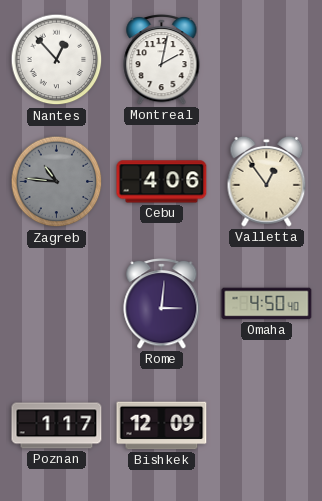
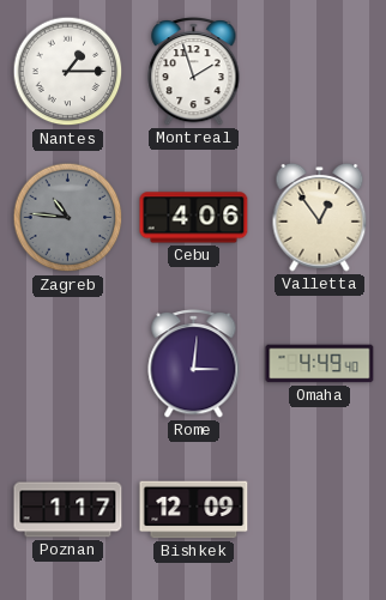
Nantes: 12:53 -> 1:15
Montreal: 2:02 -> 1:57
Omaha: 4:50 -> 4:49
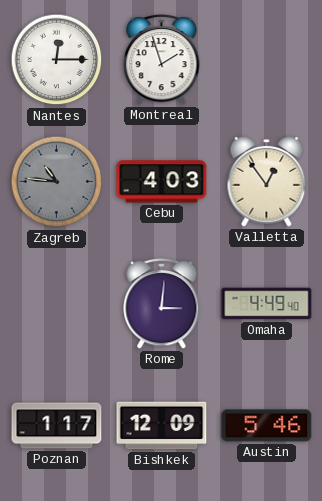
Nantes: 1:15 -> 12:15
Cebu: 4:06 -> 4:03
Austin: none -> 5:46
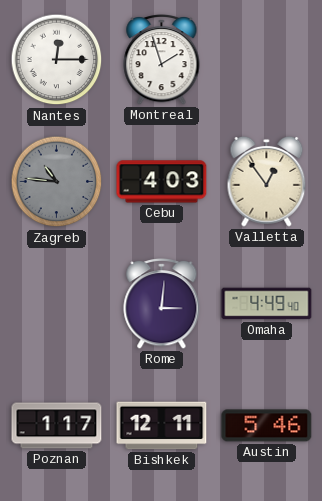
Bishkek: 12:09 -> 12:11
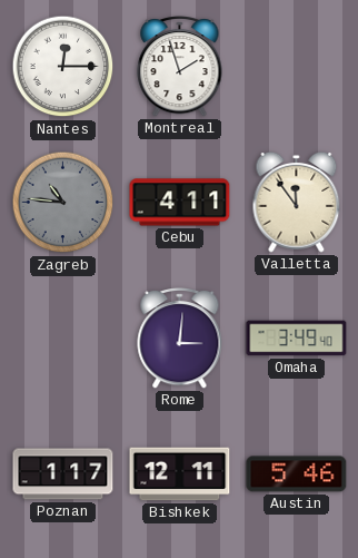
Cebu: 4:03 -> 4:11
Valletta: 12:54 -> 11:54
Omaha: 4:49 -> 3:49
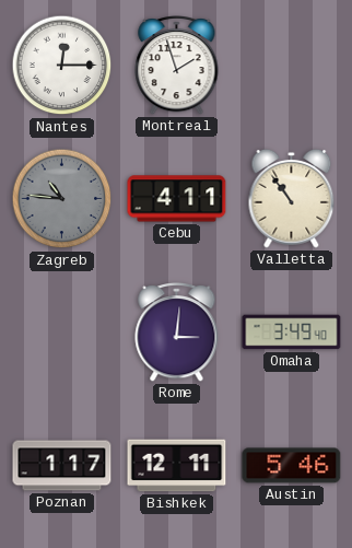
Valletta: 11:54 -> 10:54
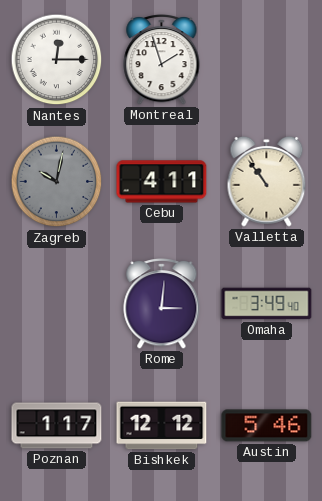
Zagreb: 10:46 -> 10:02
Bishkek: 12:11 -> 12:12
